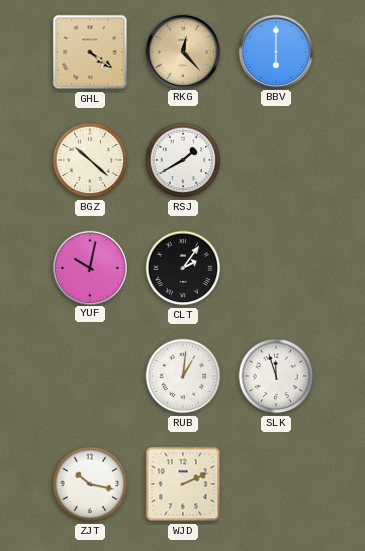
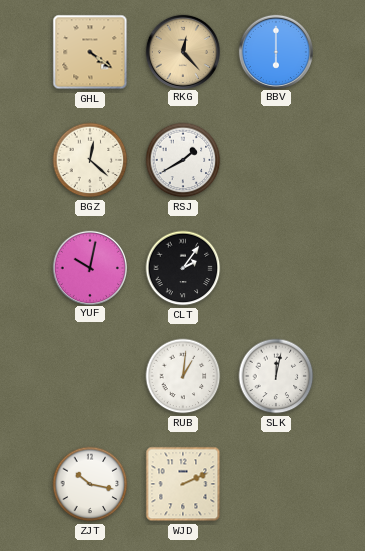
BGZ: 10:22 -> 12:22
SLK: 11:57 -> 12:02
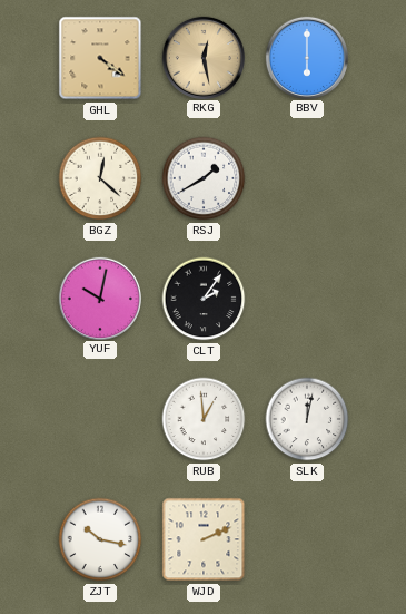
RKG: 12:23 -> 12:28
RUB: 1:01 -> 12:59
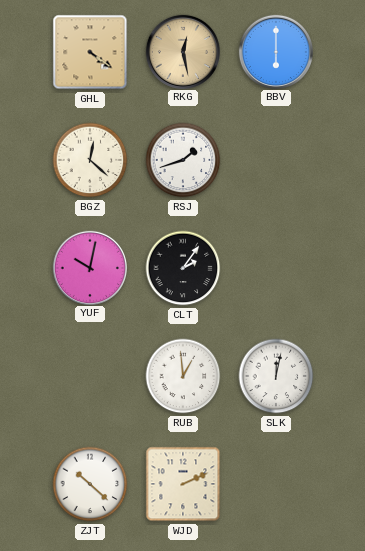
RSJ: 1:40 -> 1:42
ZJT: 10:17 -> 10:22
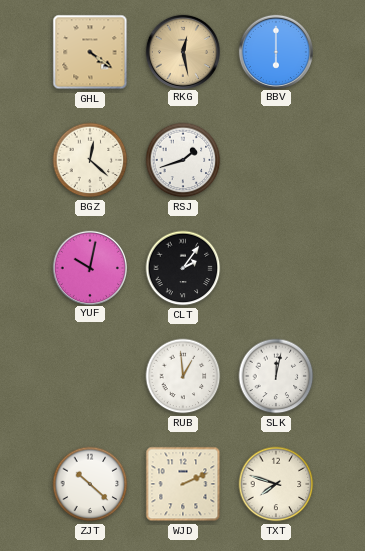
TXT: none -> 7:48
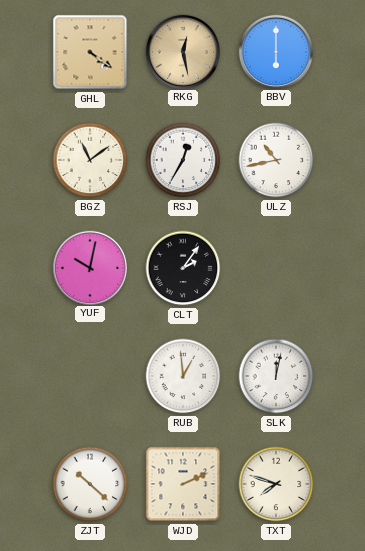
BGZ: 12:22 -> 11:09
RSJ: 1:42 -> 12:35
ULZ: none -> 10:43
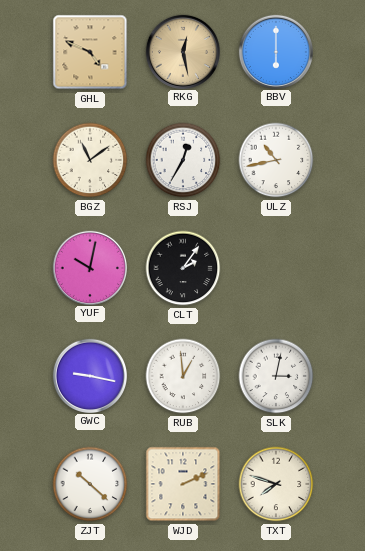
GHL: 4:21 -> 4:49
GWC: none -> 9:17
SLK: 12:02 -> 3:02
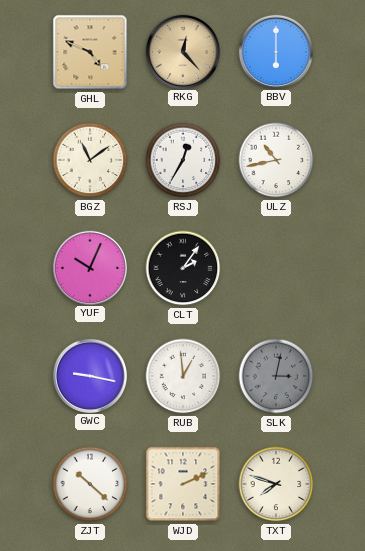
RKG: 12:28 -> 12:23
YUF: 10:02 -> 10:04
SLK dial: white -> grey
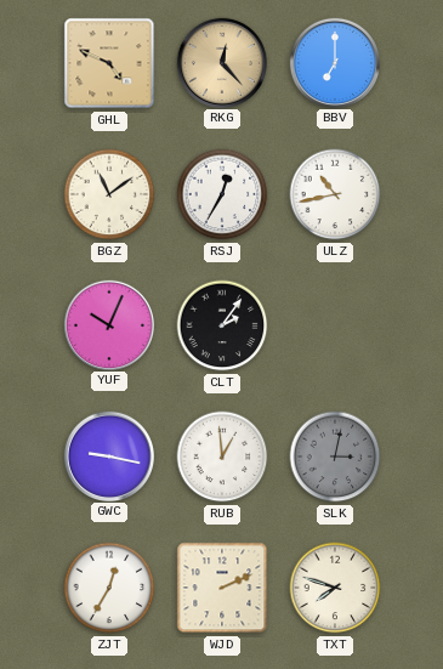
BBV: 6:00 -> 7:00
ZJT: 10:22 -> 12:35
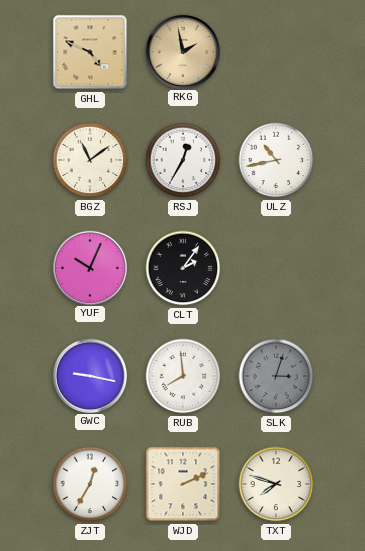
RKG: 12:23 -> 1:58
BBV: 7:00 -> none
RUB: 12:59 -> 7:59
SLK: 3:02 -> 3:03
